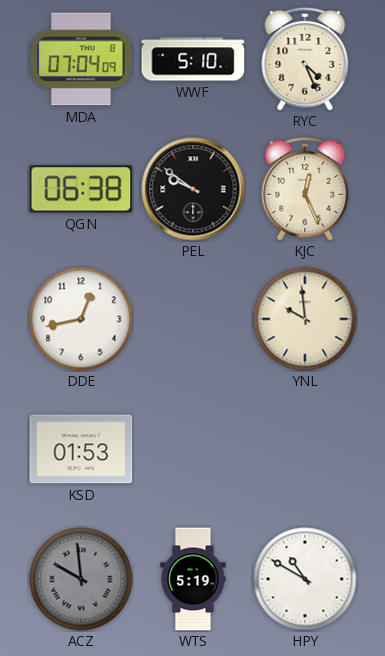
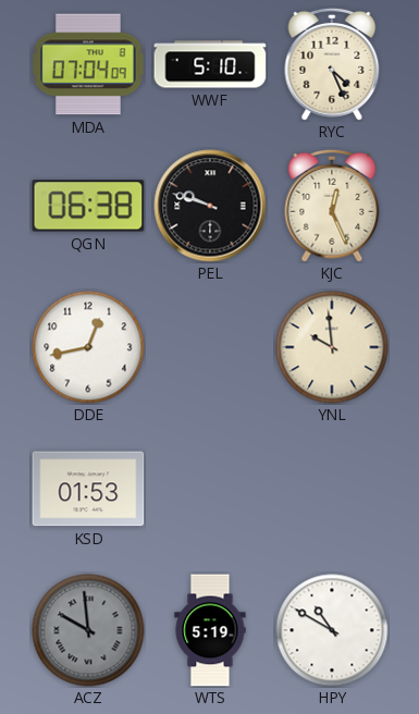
PEL: 9:51 -> 9:48
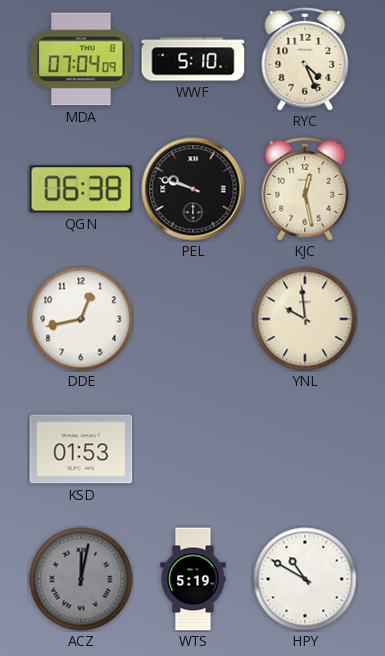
KJC: 12:26 -> 12:28
ACZ: 9:59 -> 12:02
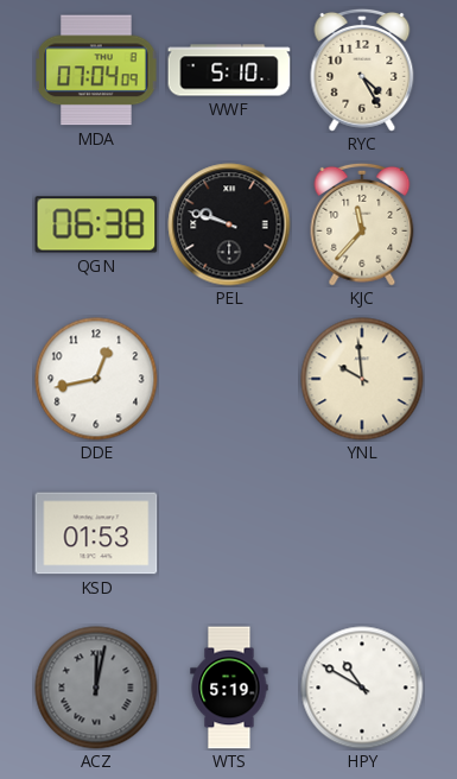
RYC: 4:26 -> 4:25
KJC: 12:28 -> 11:37
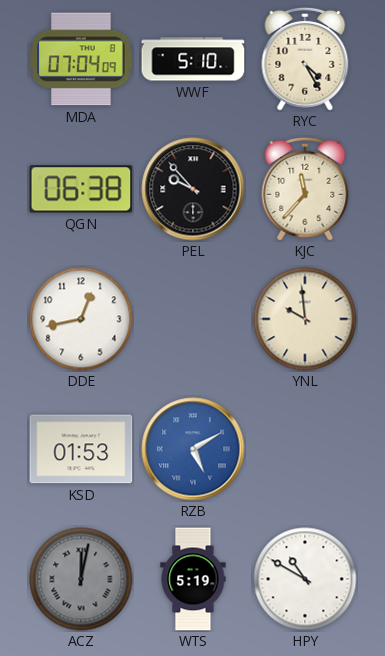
PEL: 9:48 -> 9:53
RZB: none -> 5:10
